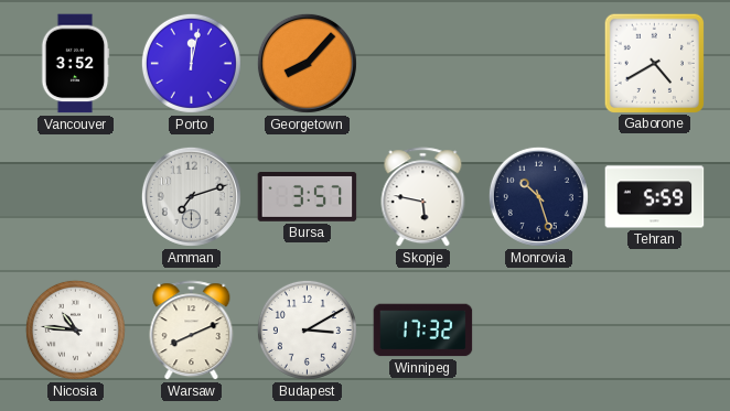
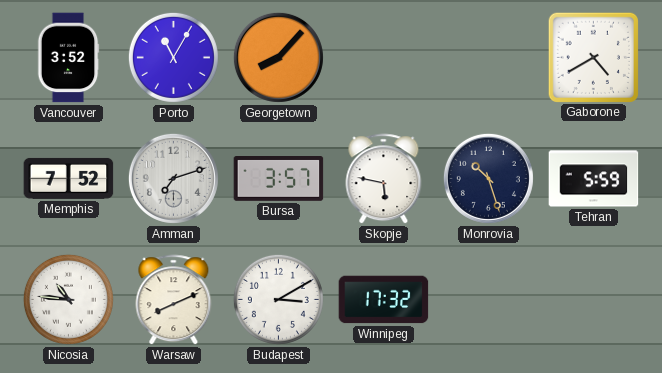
Porto: 12:02 -> 11:05
Memphis: none -> 7:52
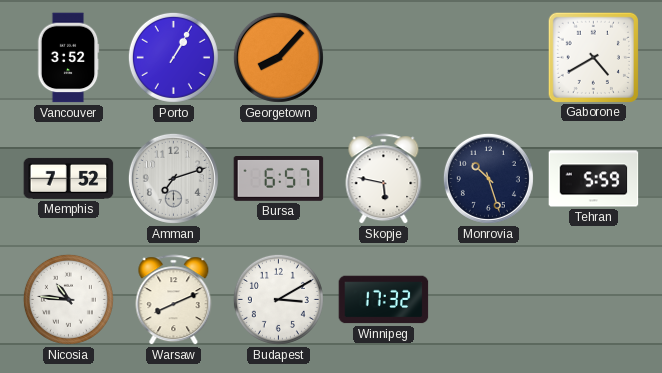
Porto: 11:05 -> 1:05
Bursa: 3:57 -> 6:57
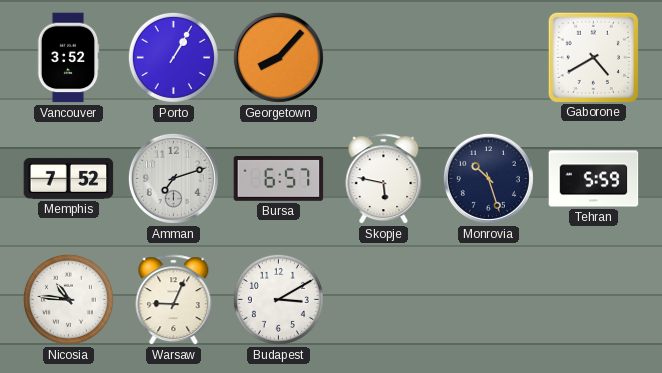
Warsaw: 8:11 -> 9:04
Winnipeg: 17:32 -> none
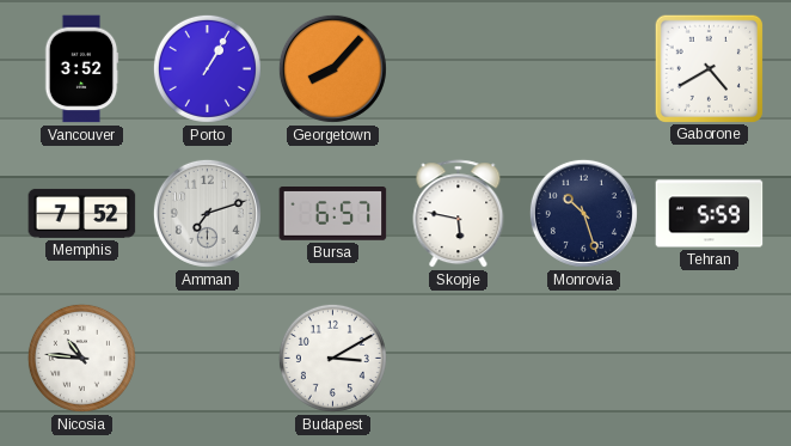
Warsaw: 9:04 -> none
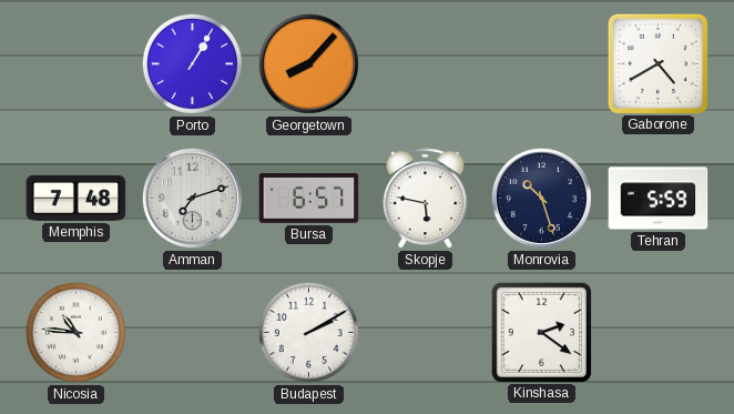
Vancouver: 3:52 -> none
Memphis: 7:52 -> 7:48
Budapest: 3:10 -> 2:10
Kinshasa: none -> 2:21
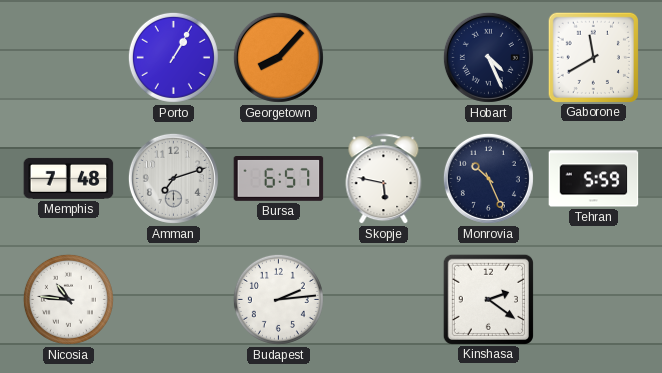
Hobart: none -> 4:26
Gaborone: 4:40 -> 11:40
Monrovia: 10:27 -> 10:26
Budapest: 2:10 -> 2:14
